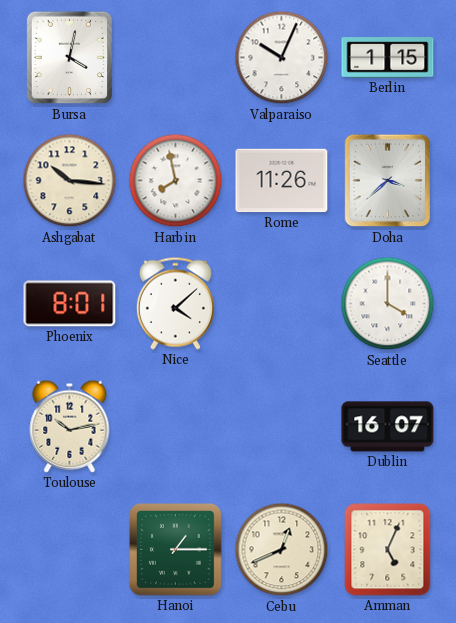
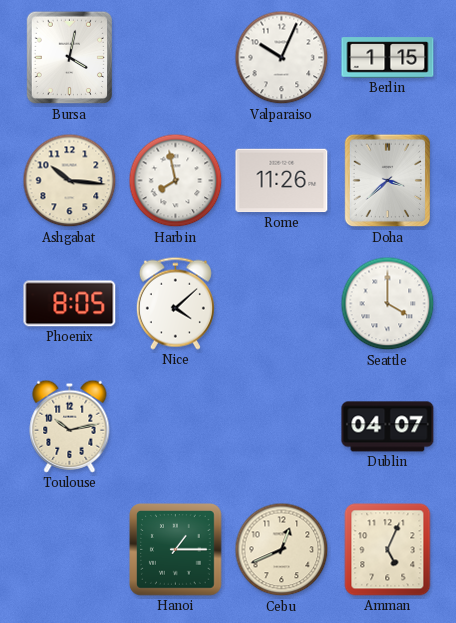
Phoenix: 8:01 -> 8:05
Dublin: 16:07 -> 04:07
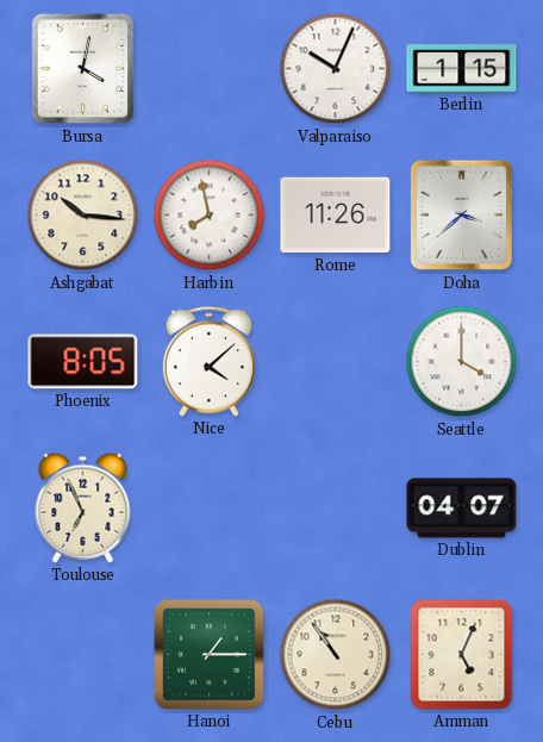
Toulouse: 10:13 -> 6:56
Cebu: 12:41 -> 10:54
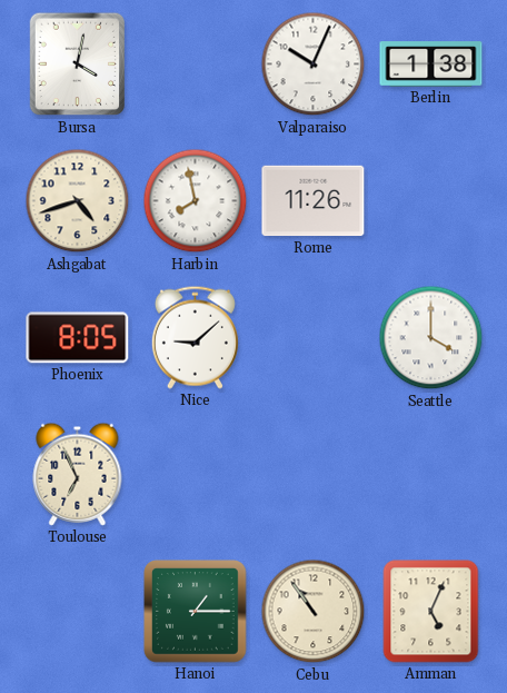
Berlin: 1:15 -> 1:38
Ashgabat: 10:16 -> 4:42
Doha: 3:38 -> none
Nice: 4:08 -> 9:08
Dublin: 04:07 -> none
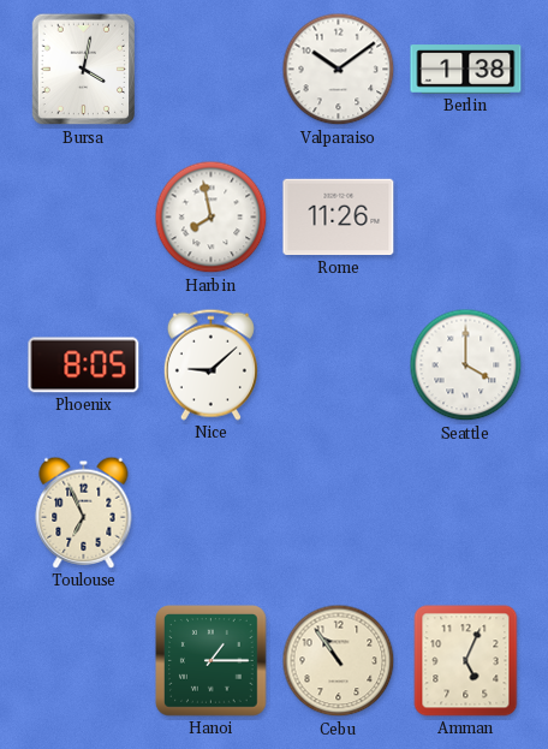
Valparaiso: 10:04 -> 10:09
Ashgabat: 4:42 -> none
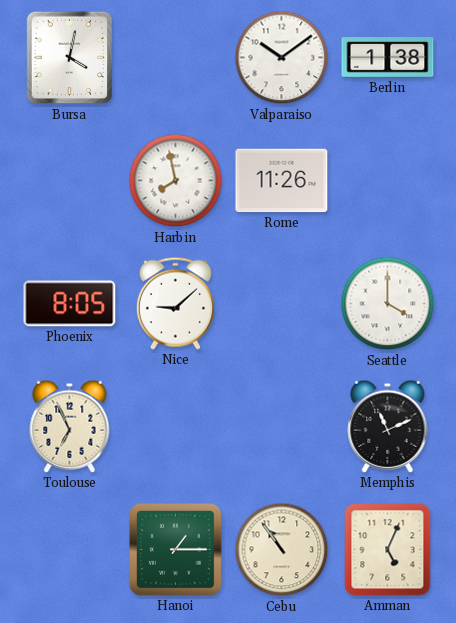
Memphis: none -> 11:11
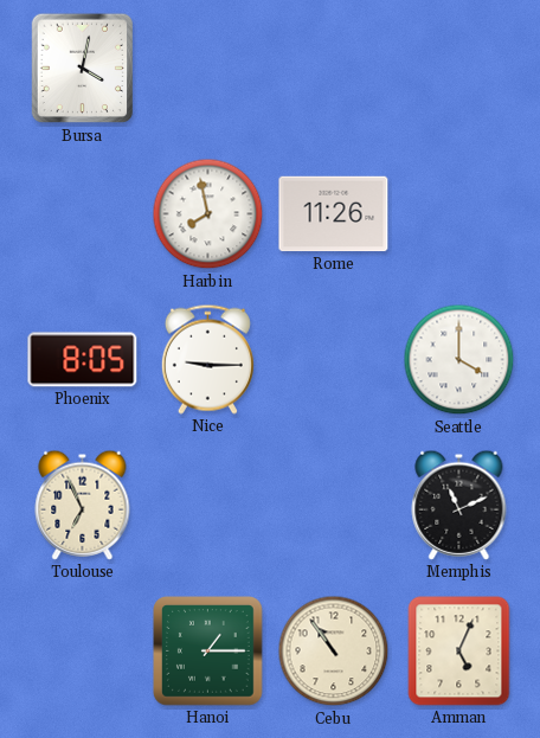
Valparaiso: 10:09 -> none
Berlin: 1:38 -> none
Nice: 9:08 -> 9:15
